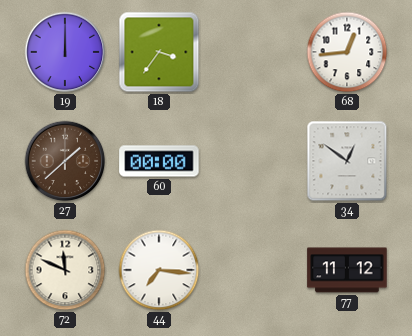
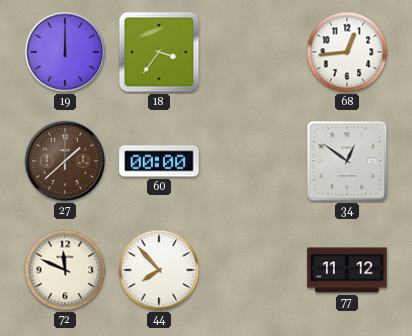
44: 7:16 -> 7:53
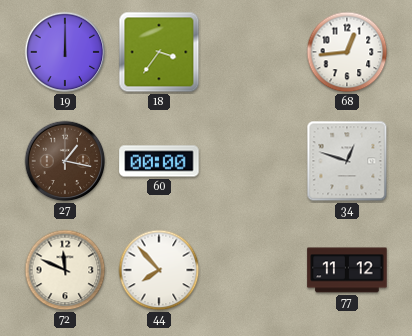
27: 1:38 -> 1:17
34: 12:51 -> 12:48
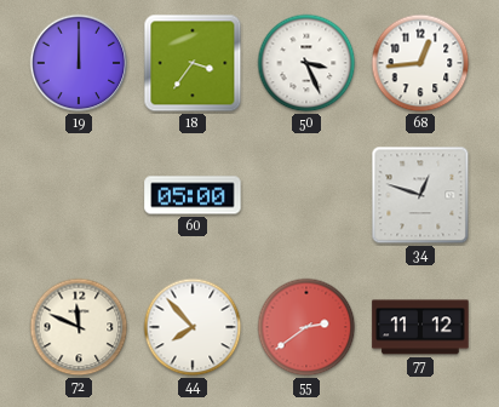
50: none -> 3:26
27: 1:17 -> none
60: 00:00 -> 05:00
55: none -> 2:39
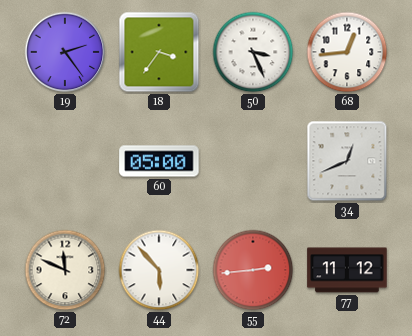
19: 12:00 -> 2:24
34: 12:48 -> 12:41
44: 7:53 -> 5:53
55: 2:39 -> 2:44
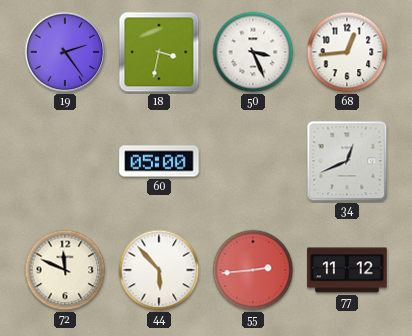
18: 3:36 -> 3:32
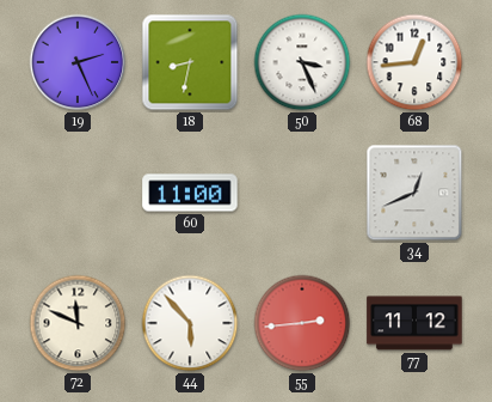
19: 2:24 -> 2:26
18: 3:32 -> 8:32
60: 05:00 -> 11:00
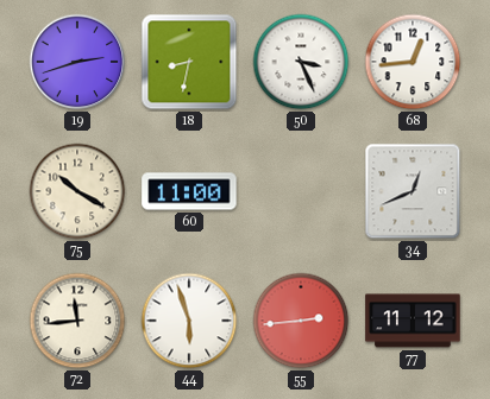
19: 2:26 -> 2:42
75: none -> 10:20
72: 11:49 -> 11:44
44: 5:53 -> 5:57
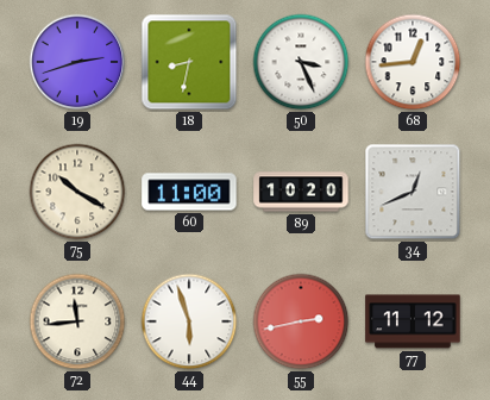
89: none -> 10:20
55: 2:44 -> 2:43
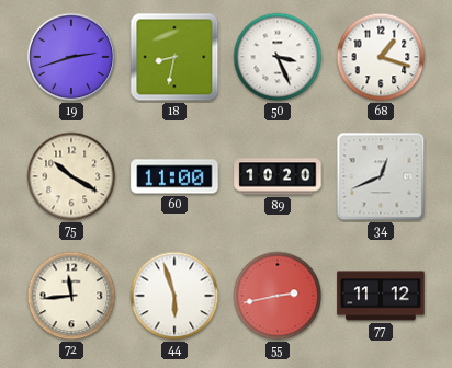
68: 12:44 -> 1:18
